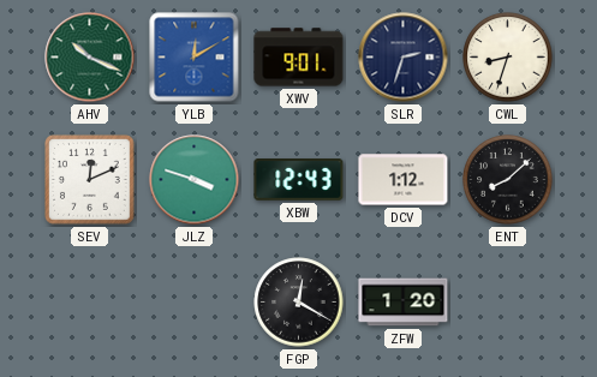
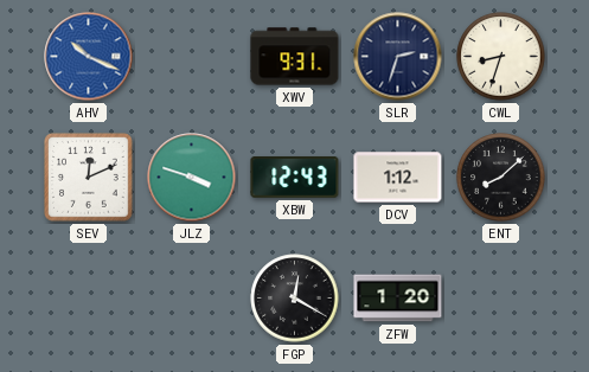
AHV dial: green -> blue
YLB: 12:10 -> none
XWV: 9:01 -> 9:31
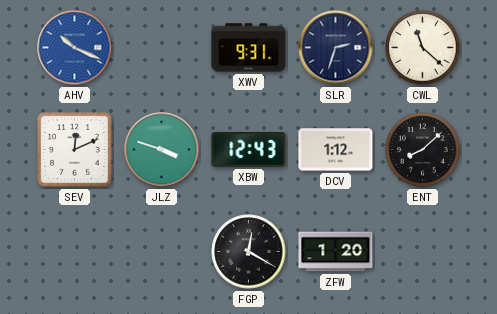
CWL: 8:33 -> 11:22
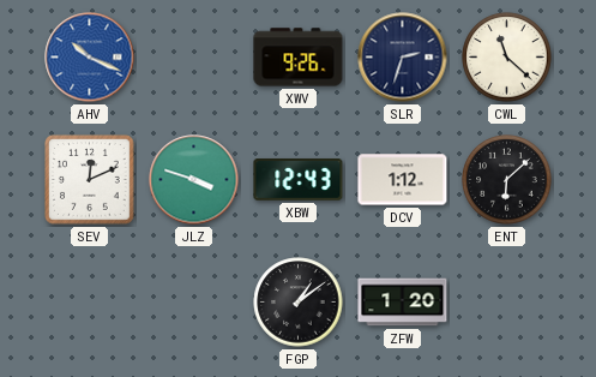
XWV: 9:31 -> 9:26
ENT: 8:08 -> 6:08
FGP: 12:20 -> 1:09
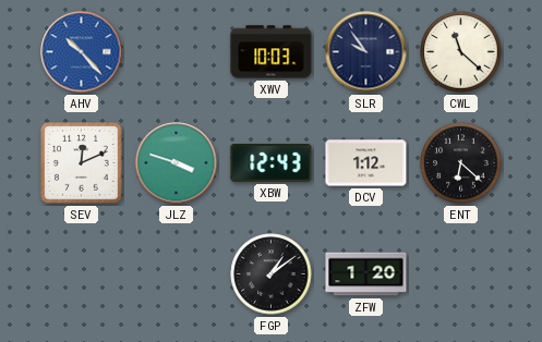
AHV: 10:19 -> 10:23
XWV: 9:26 -> 10:03
SLR: 2:33 -> 9:54
ENT: 6:08 -> 6:22
